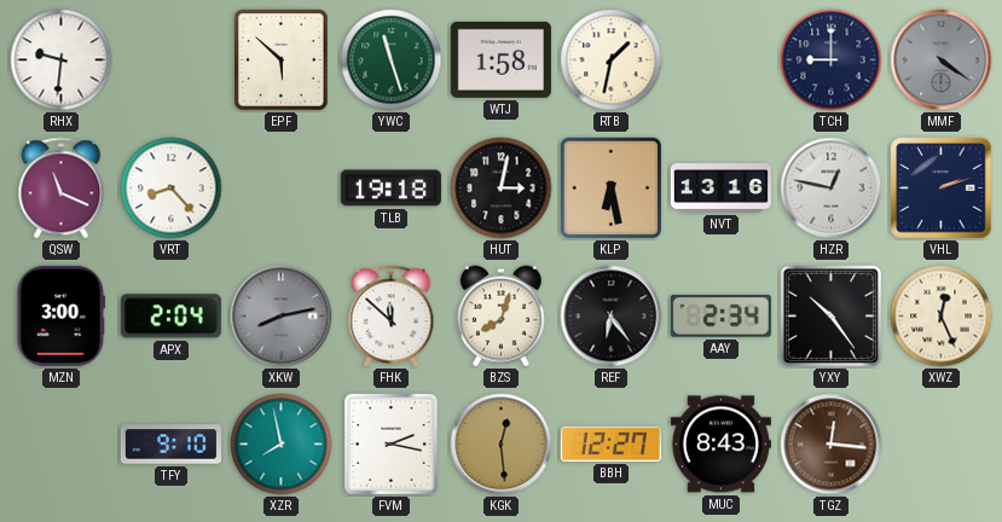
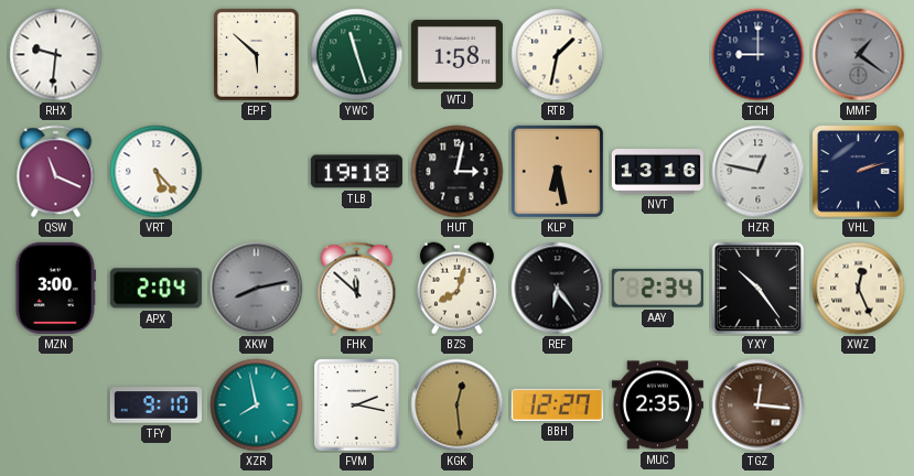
MMF: 4:21 -> 1:21
VRT: 8:23 -> 5:23
MUC: 8:43 -> 2:35
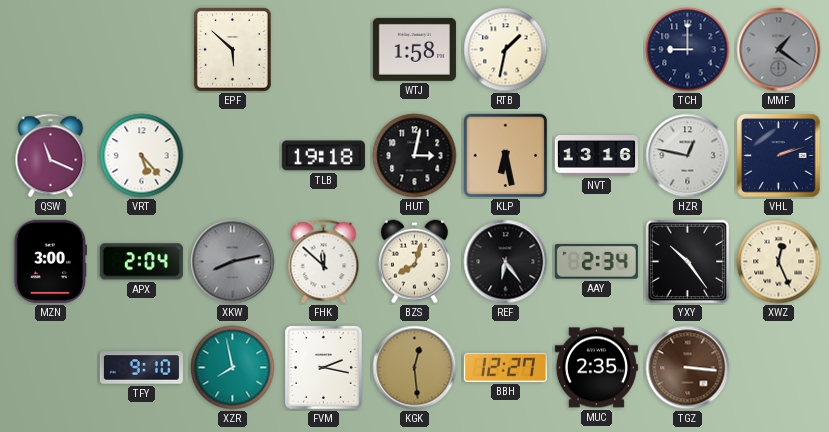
RHX: 9:31 -> none
YWC: 11:27 -> none
TGZ: 12:16 -> 3:16
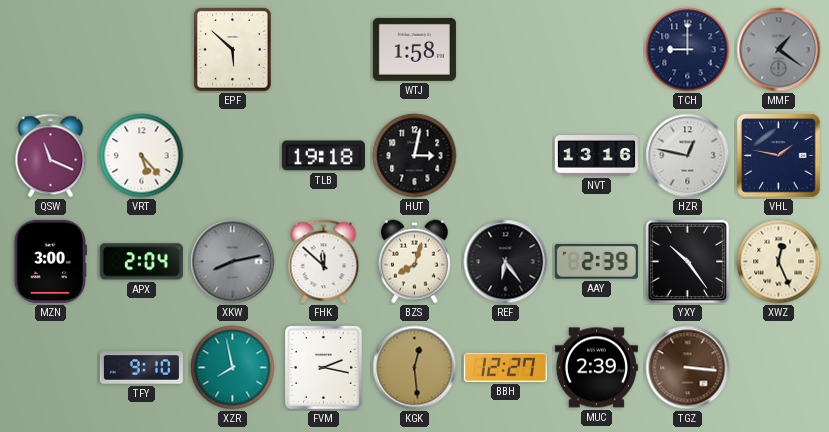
RTB: 1:32 -> none
KLP: 6:28 -> none
VHL: 2:12 -> 1:47
AAY: 2:34 -> 2:39
MUC: 2:35 -> 2:39
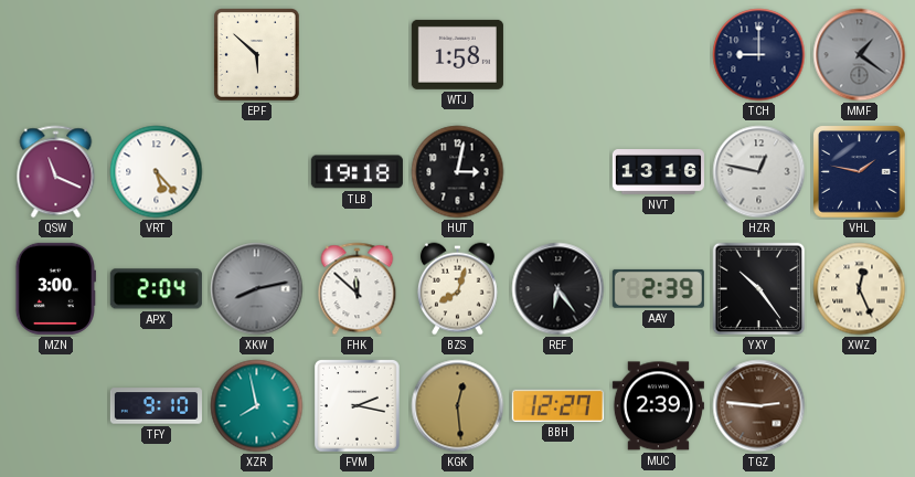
TGZ: 3:16 -> 2:46
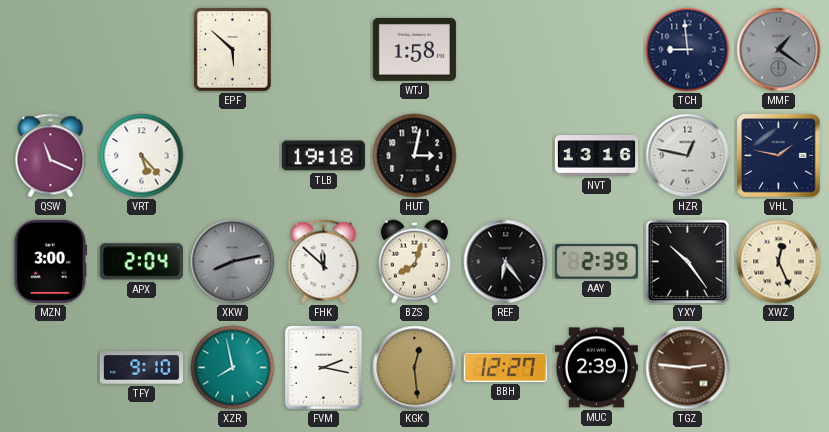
TCH: 9:00 -> 8:59
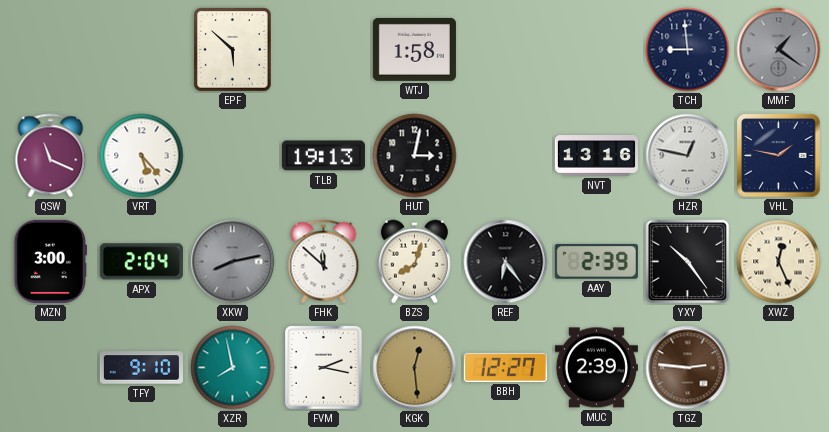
TLB: 19:18 -> 19:13
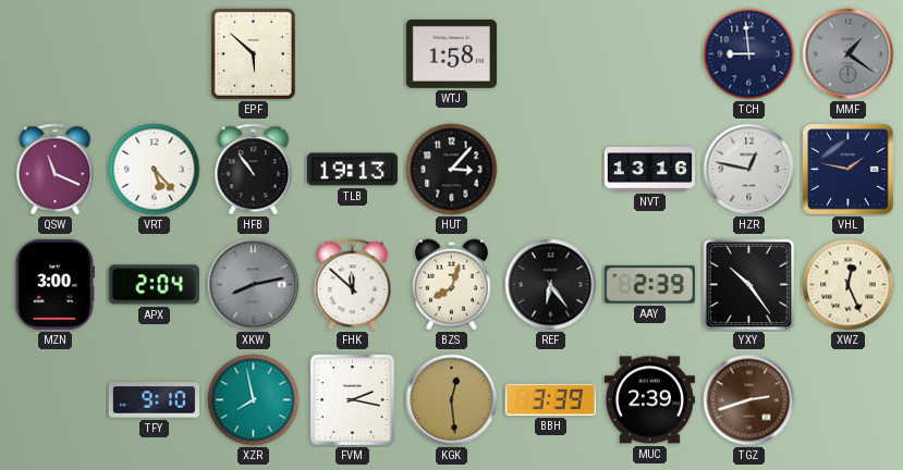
HFB: none -> 10:54
HUT: 3:02 -> 3:07
BBH: 12:27 -> 3:39
TGZ: 2:46 -> 2:42
